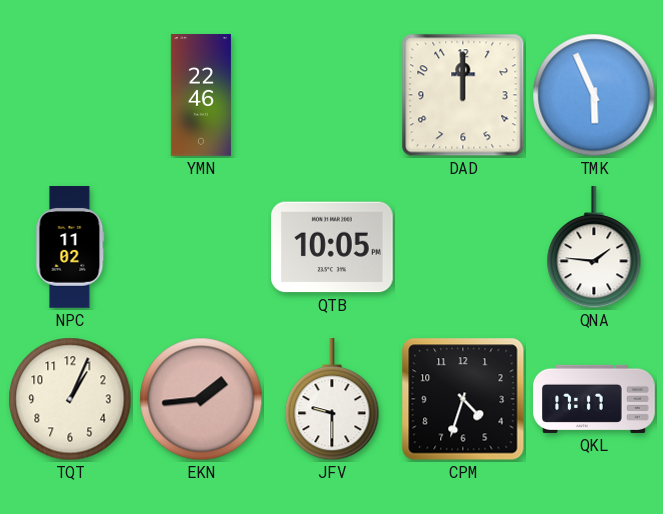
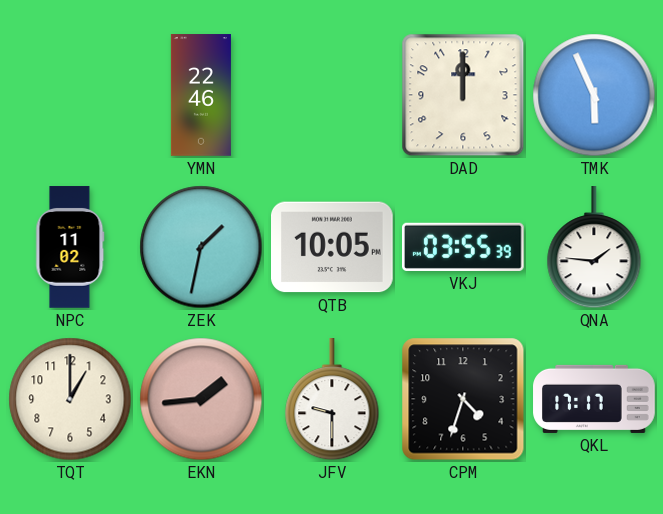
ZEK: none -> 1:32
VKJ: none -> 03:55
TQT: 1:04 -> 1:00
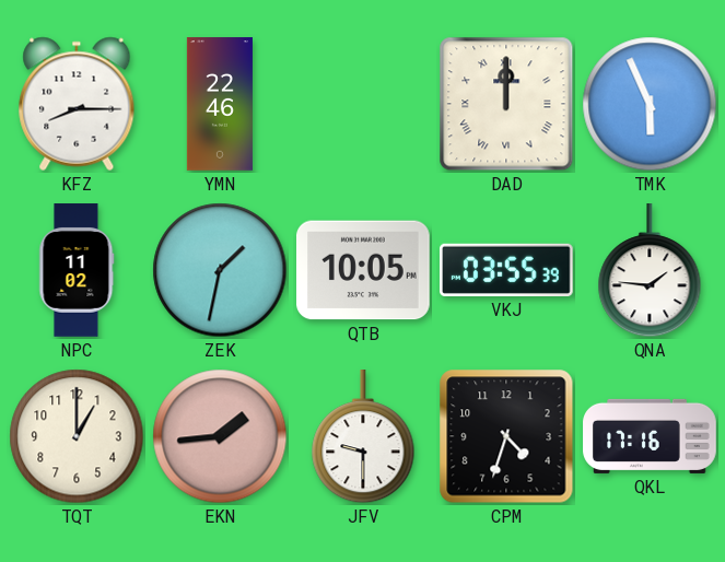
KFZ: none -> 8:15
DAD numerals: Arabic -> Roman
QKL: 17:17 -> 17:16
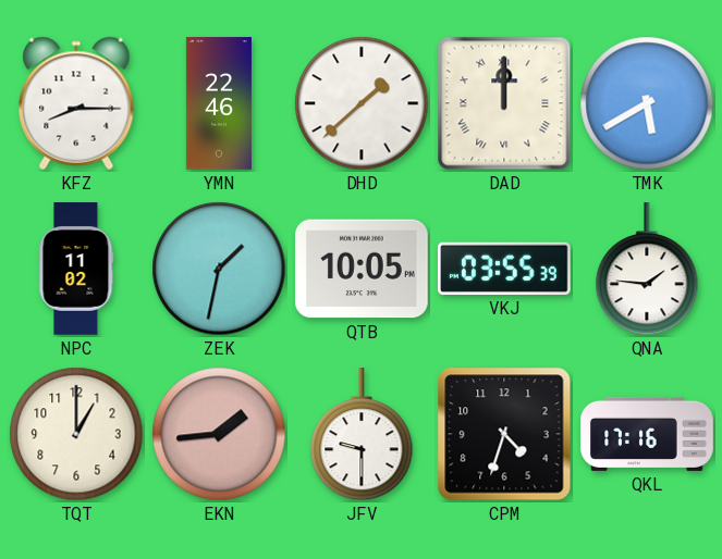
DHD: none -> 1:38
TMK: 5:56 -> 5:40
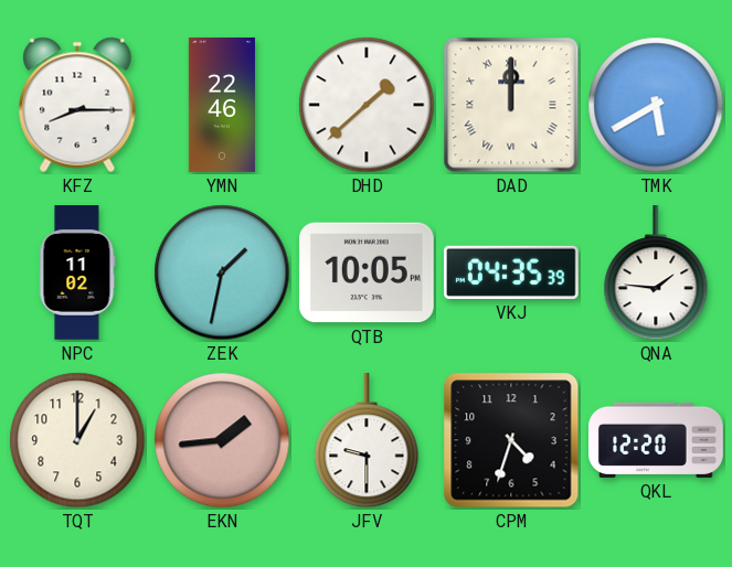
VKJ: 03:55 -> 04:35
QKL: 17:16 -> 12:20
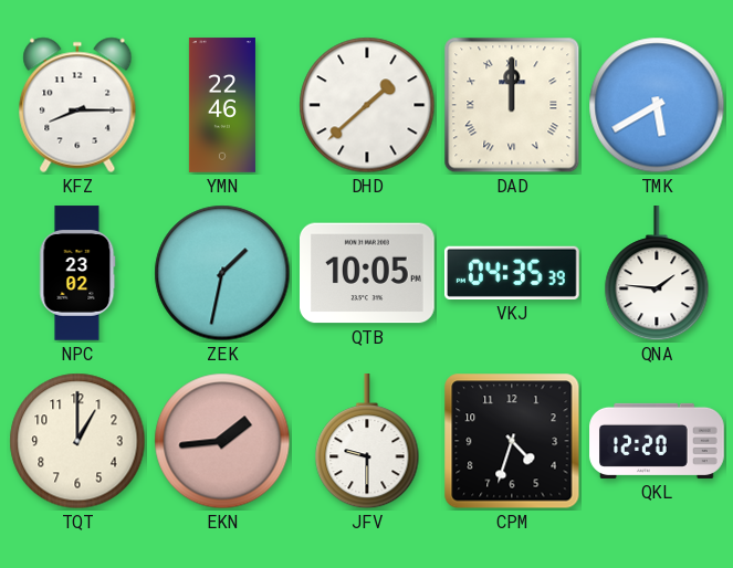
NPC: 11:02 -> 23:02
